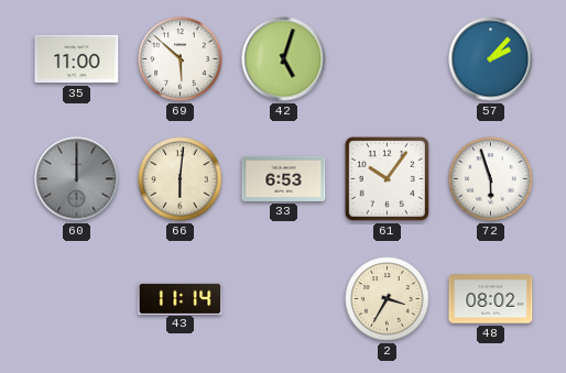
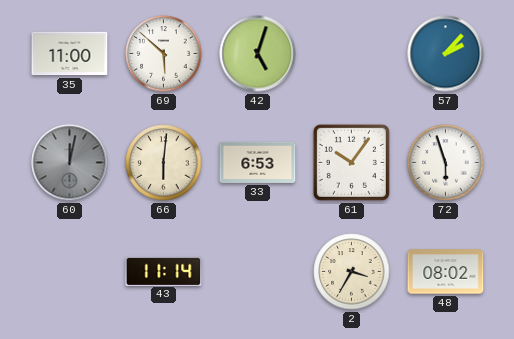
60: 12:00 -> 12:02
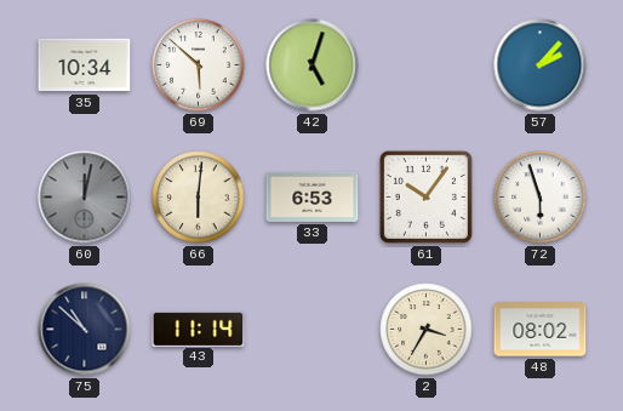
35: 11:00 -> 10:34
75: none -> 10:52
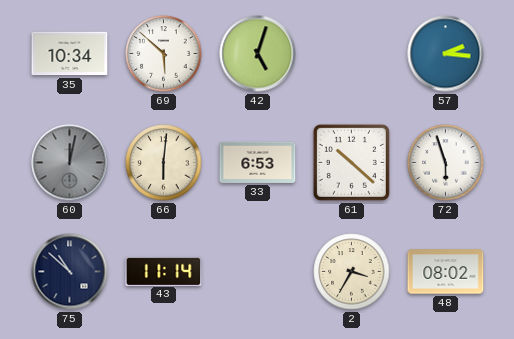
57: 2:07 -> 2:16
61: 10:06 -> 10:22
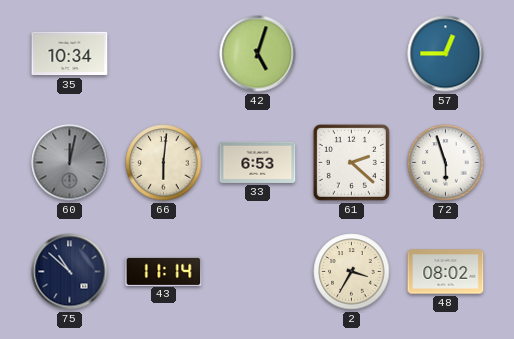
69: 5:52 -> none
57: 2:16 -> 12:45
61: 10:22 -> 2:22
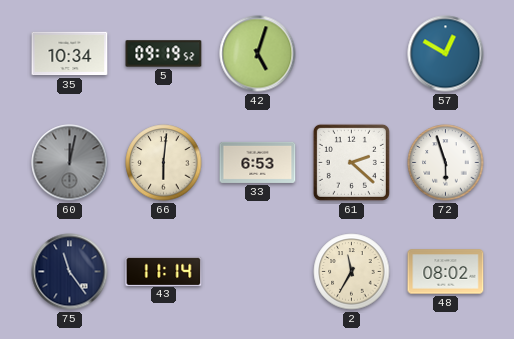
5: none -> 09:19
57: 12:45 -> 12:50
75: 10:52 -> 11:24
2: 3:35 -> 11:35
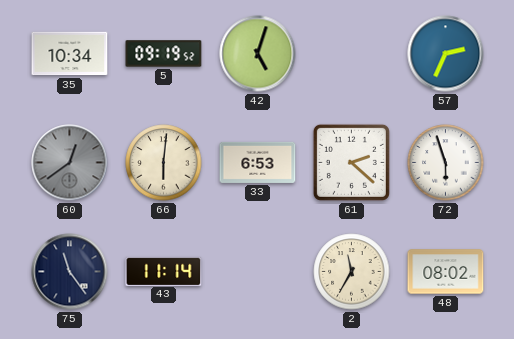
57: 12:50 -> 2:34
60: 12:02 -> 12:39
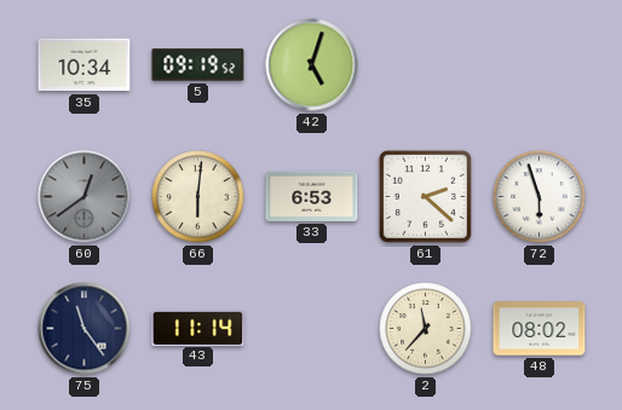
57: 2:34 -> none
2: 11:35 -> 11:37
